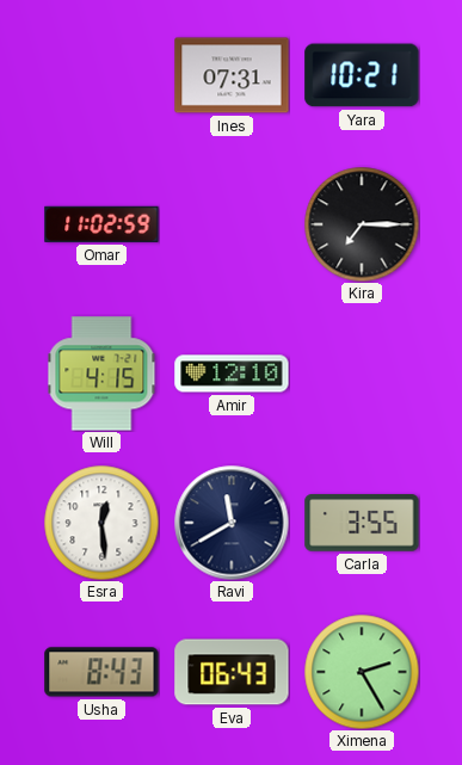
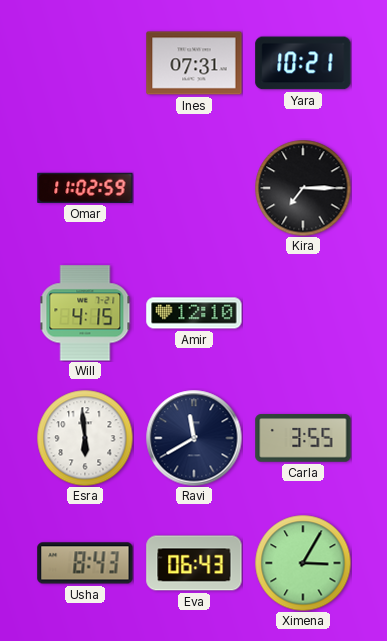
Esra: 12:29 -> 5:59
Ximena: 2:25 -> 3:05
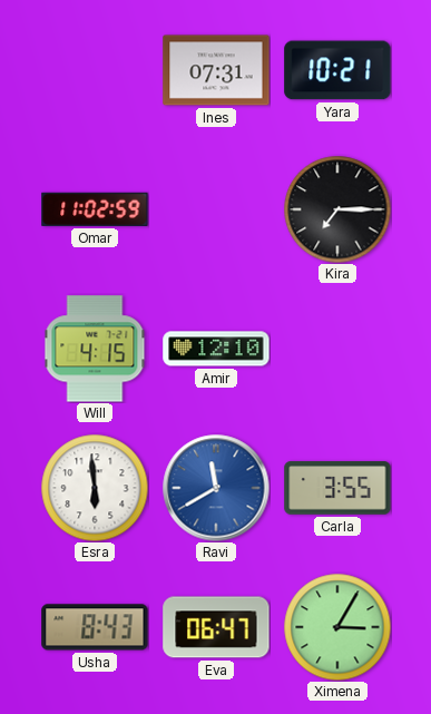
Ravi dial: navy -> blue
Eva: 06:43 -> 06:47
